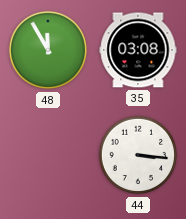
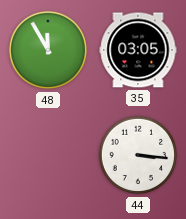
35: 03:08 -> 03:05
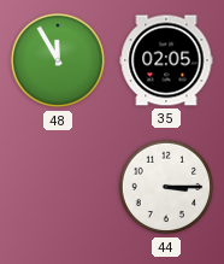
35: 03:05 -> 02:05
44: 3:16 -> 3:15
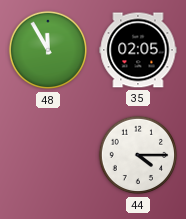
44: 3:15 -> 4:15
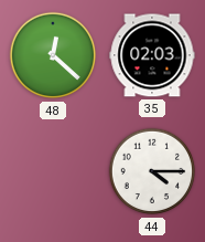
48: 11:55 -> 12:22
35: 02:05 -> 02:03
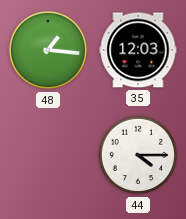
48: 12:22 -> 1:16
35: 02:03 -> 12:03
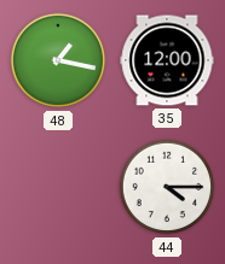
48: 1:16 -> 1:17
35: 12:03 -> 12:00
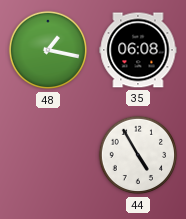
35: 12:00 -> 06:08
44: 4:15 -> 4:55
